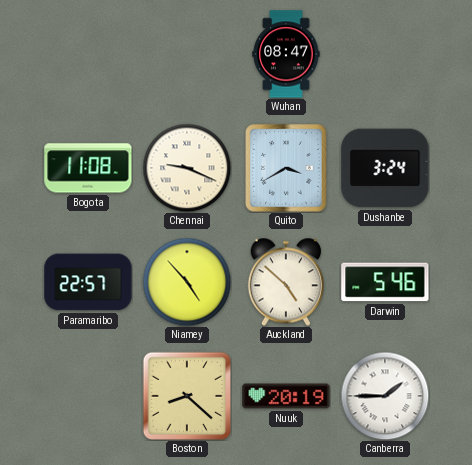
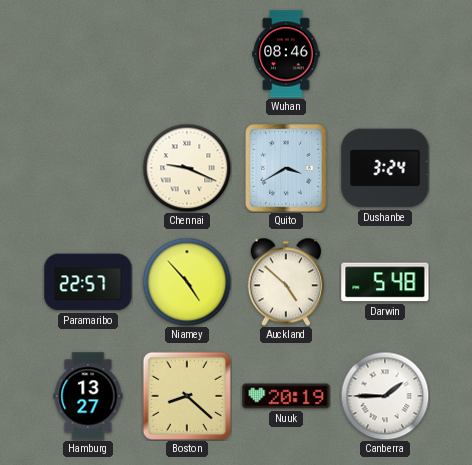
Wuhan: 08:47 -> 08:46
Bogota: 11:08 -> none
Darwin: 5:46 -> 5:48
Hamburg: none -> 13:27
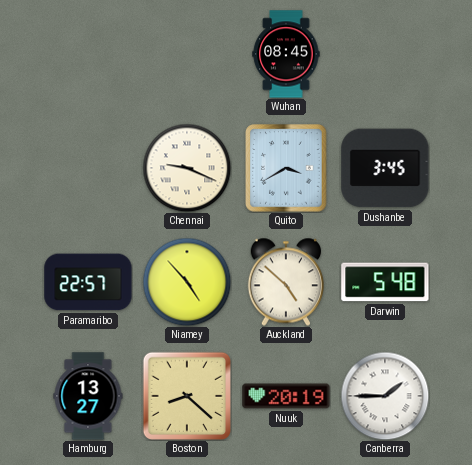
Wuhan: 08:46 -> 08:45
Dushanbe: 3:24 -> 3:45
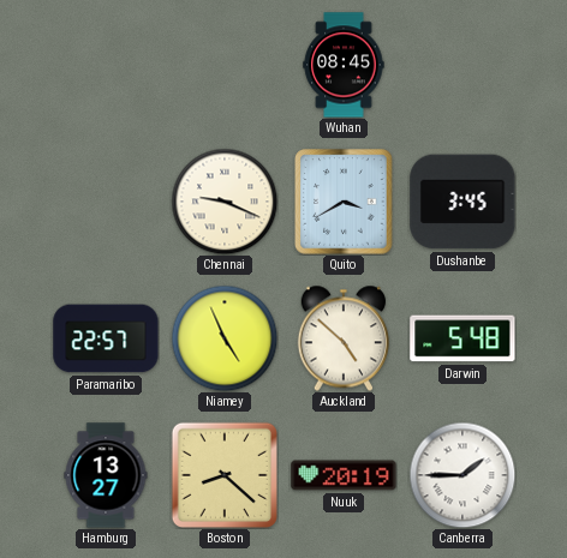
Niamey: 4:53 -> 4:56
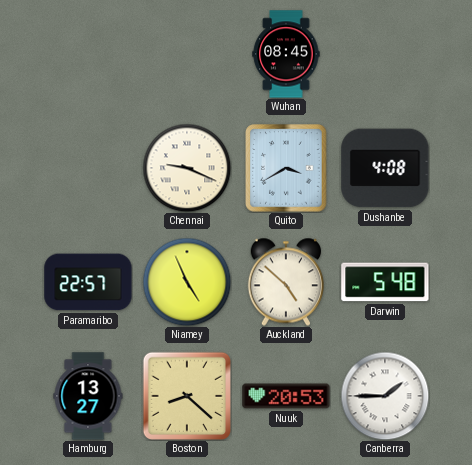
Dushanbe: 3:45 -> 4:08
Nuuk: 20:19 -> 20:53
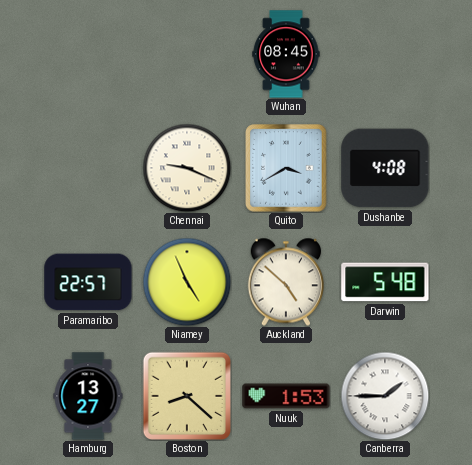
Nuuk: 20:53 -> 1:53
